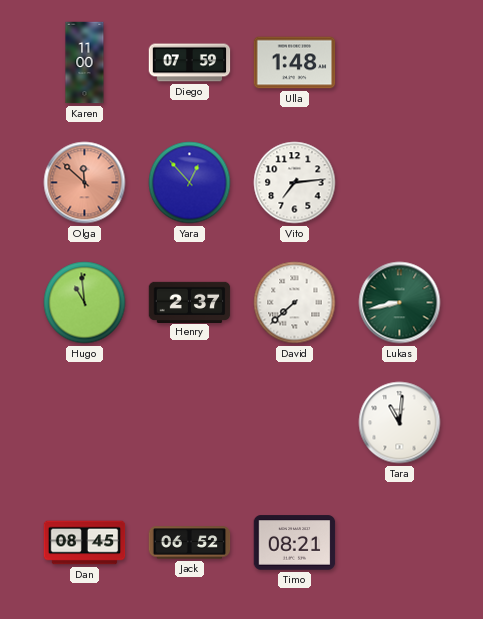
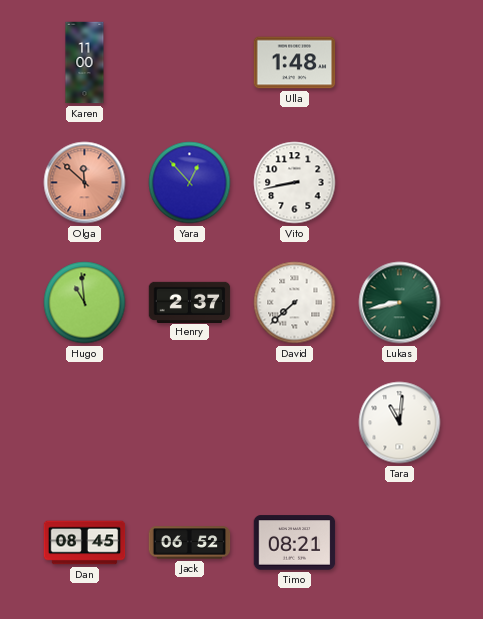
Diego: 07:59 -> none
Vito: 7:14 -> 8:43
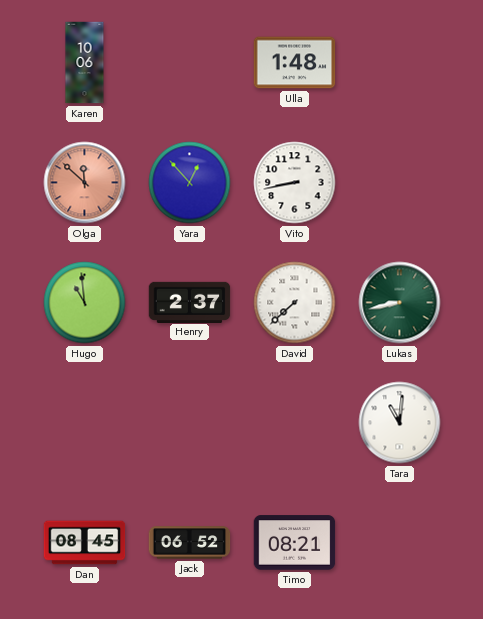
Karen: 11:00 -> 10:06
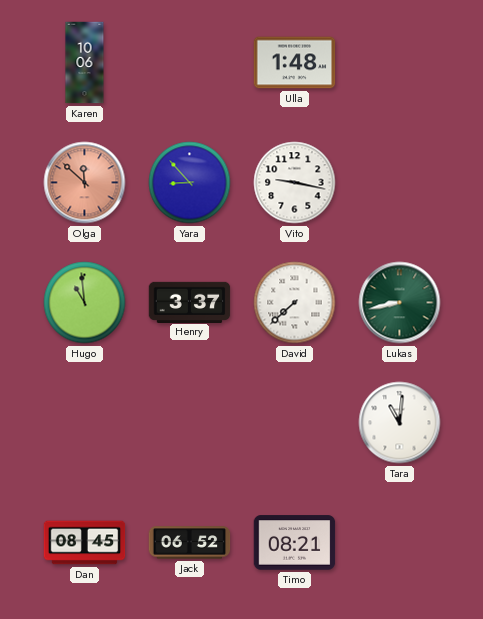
Yara: 12:53 -> 8:53
Vito: 8:43 -> 9:17
Henry: 2:37 -> 3:37
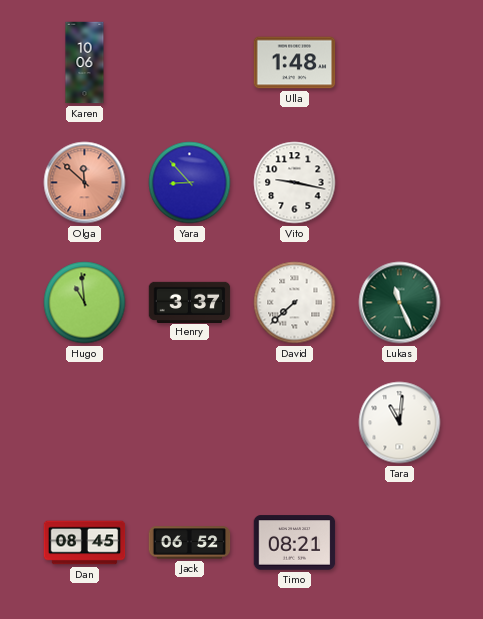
Lukas: 8:43 -> 11:26
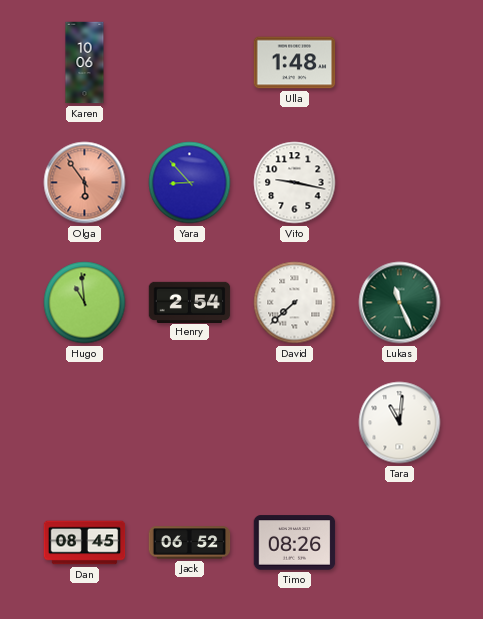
Olga: 11:52 -> 5:54
Henry: 3:37 -> 2:54
Timo: 08:21 -> 08:26
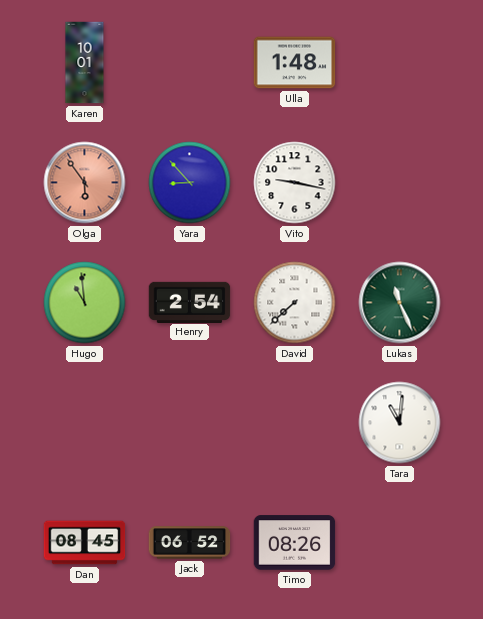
Karen: 10:06 -> 10:01
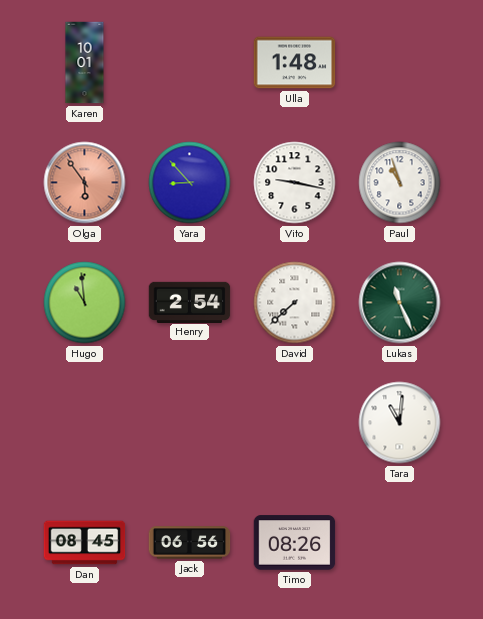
Paul: none -> 10:57
Jack: 06:52 -> 06:56
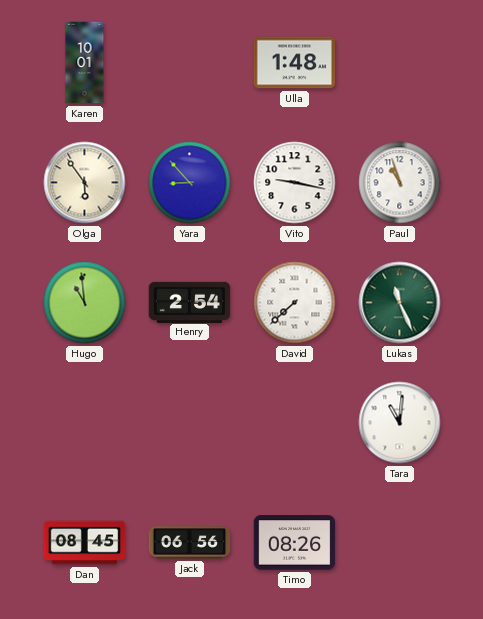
Olga dial: salmon -> cream
